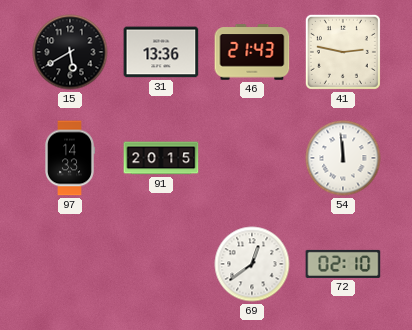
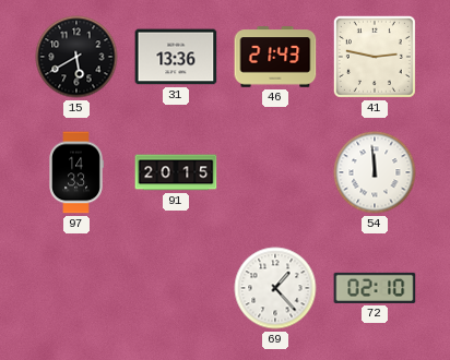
69: 12:39 -> 1:23
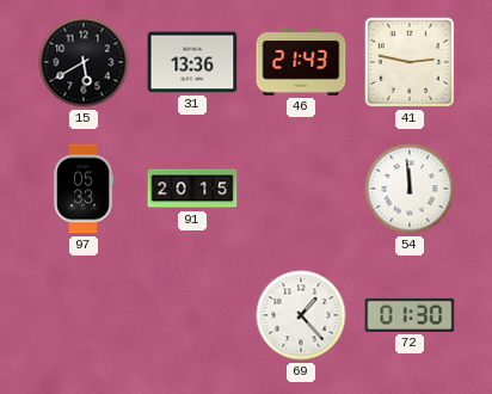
97: 14:33 -> 05:33
72: 02:10 -> 01:30
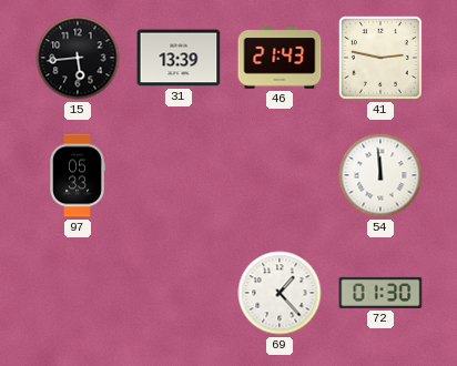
15: 5:40 -> 5:44
31: 13:36 -> 13:39
91: 20:15 -> none
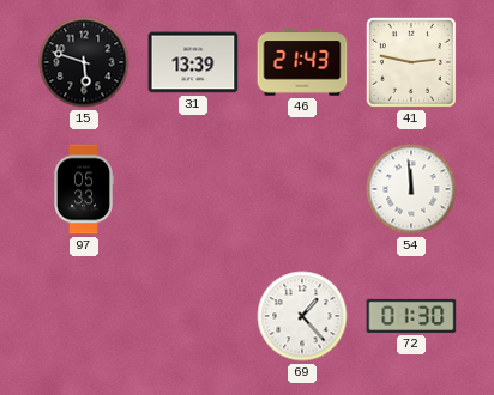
15: 5:44 -> 5:48
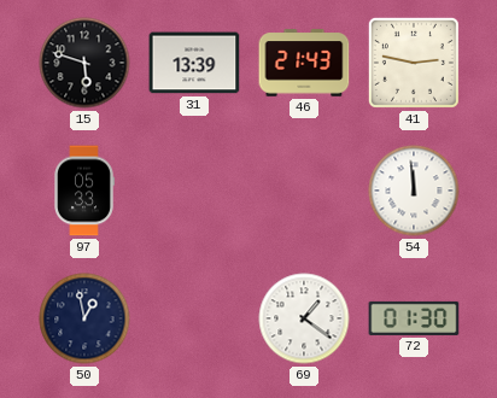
50: none -> 12:58
69: 1:23 -> 1:21
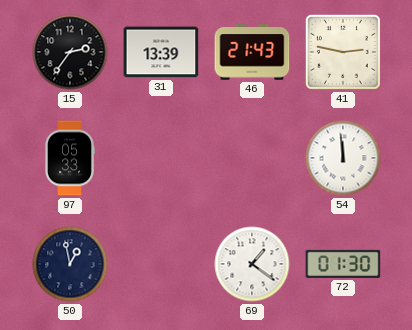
15: 5:48 -> 2:36
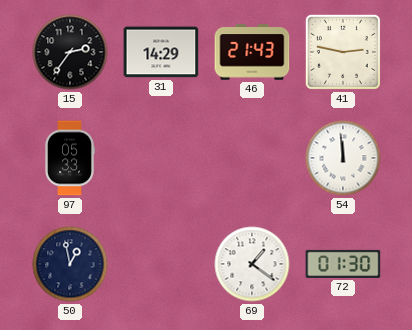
31: 13:39 -> 14:29
